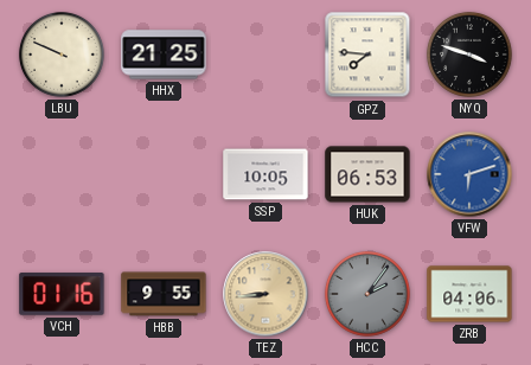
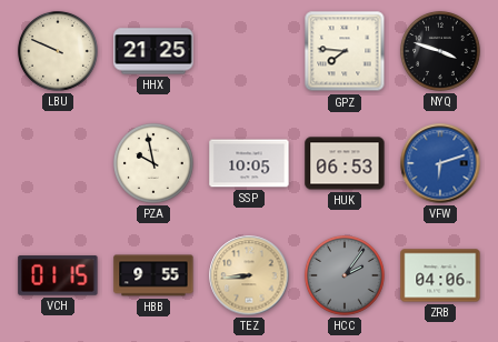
PZA: none -> 9:58
VCH: 01:16 -> 01:15
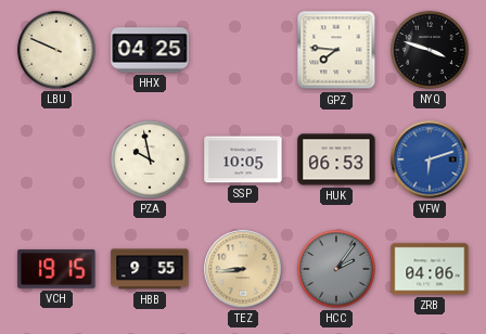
HHX: 21:25 -> 04:25
VCH: 01:15 -> 19:15
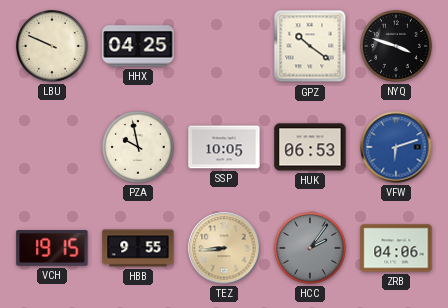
GPZ: 7:46 -> 10:21
